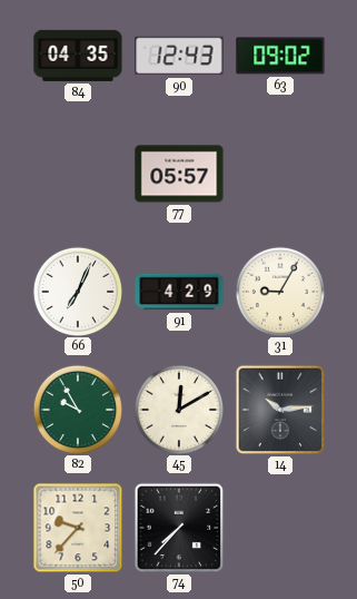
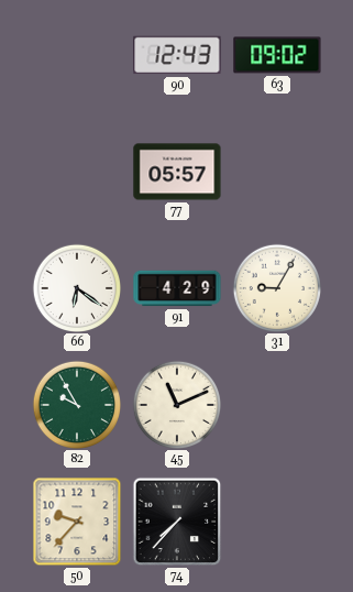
84: 04:35 -> none
66: 7:04 -> 6:21
45: 12:10 -> 11:11
14: 10:14 -> none
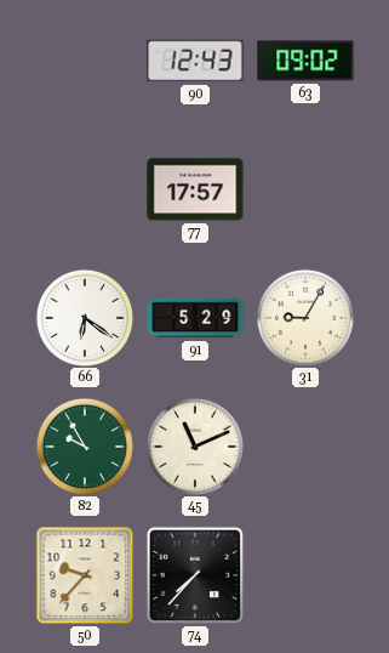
77: 05:57 -> 17:57
91: 4:29 -> 5:29
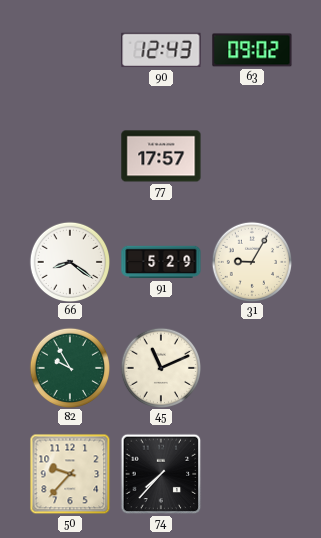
66: 6:21 -> 8:21
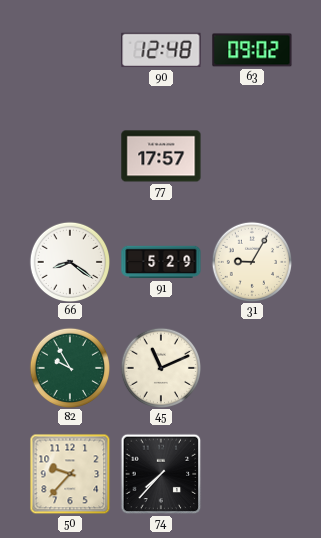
90: 12:43 -> 12:48
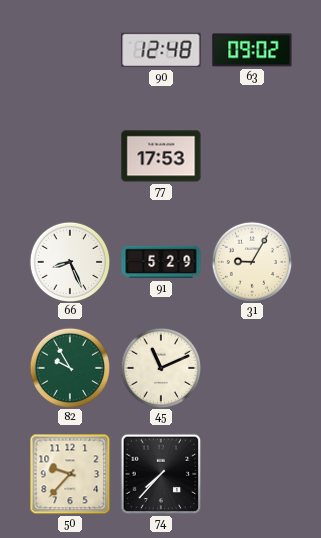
77: 17:57 -> 17:53
66: 8:21 -> 8:26
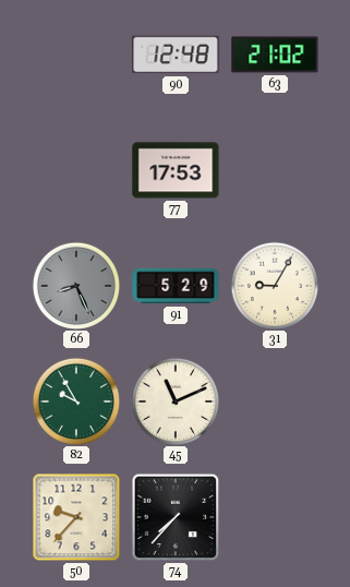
63: 09:02 -> 21:02
66 dial: white -> grey
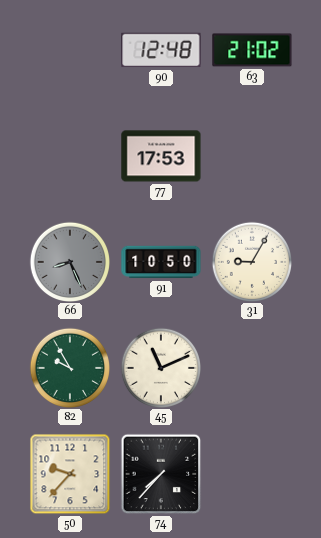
91: 5:29 -> 10:50
